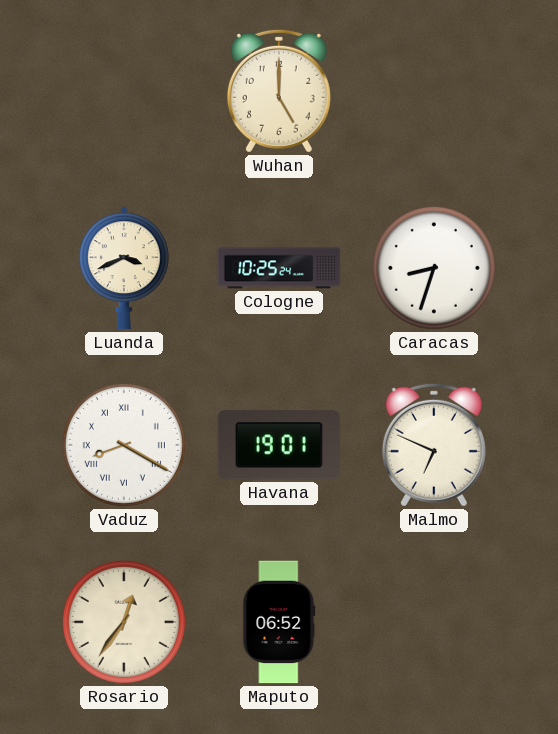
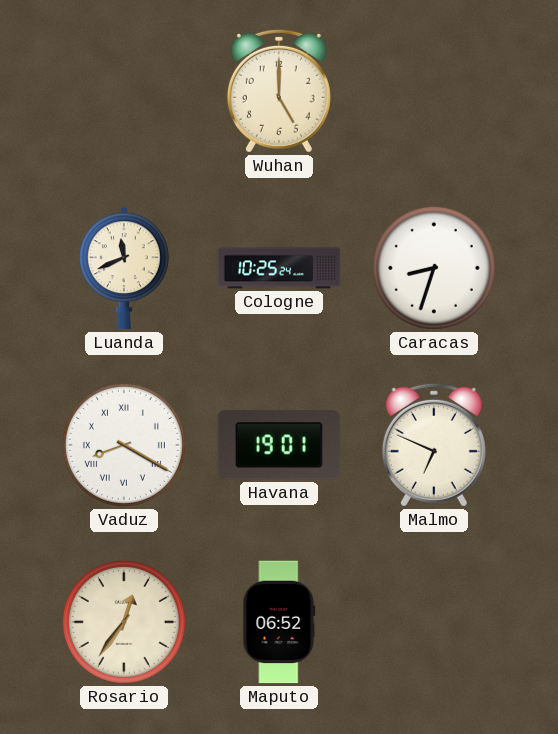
Luanda: 3:41 -> 11:41
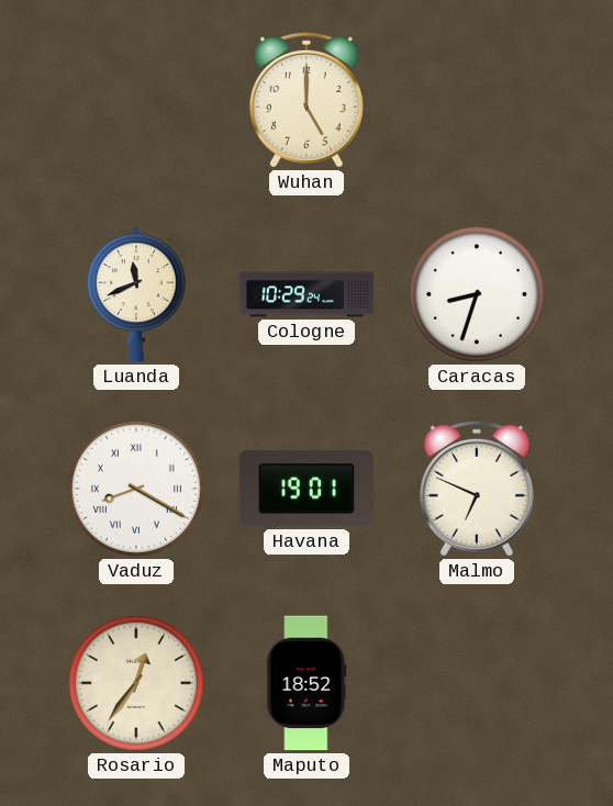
Cologne: 10:25 -> 10:29
Maputo: 06:52 -> 18:52
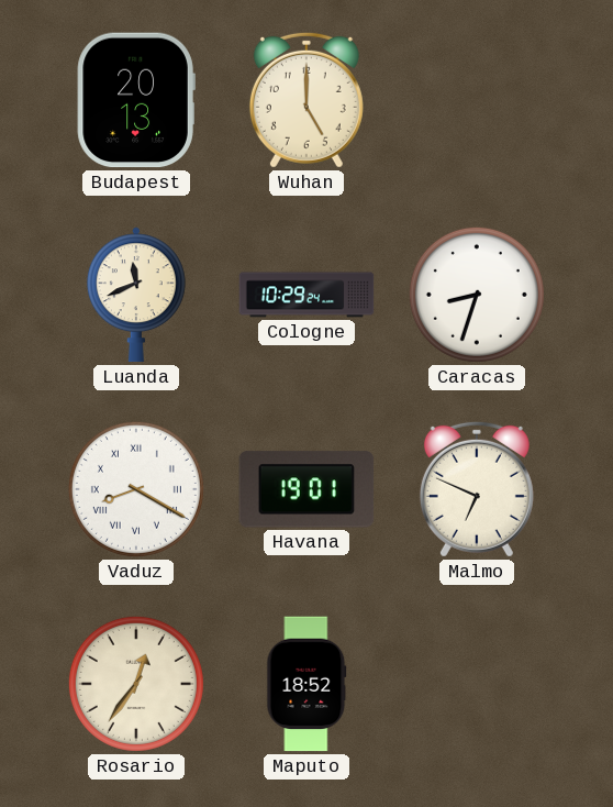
Budapest: none -> 20:13
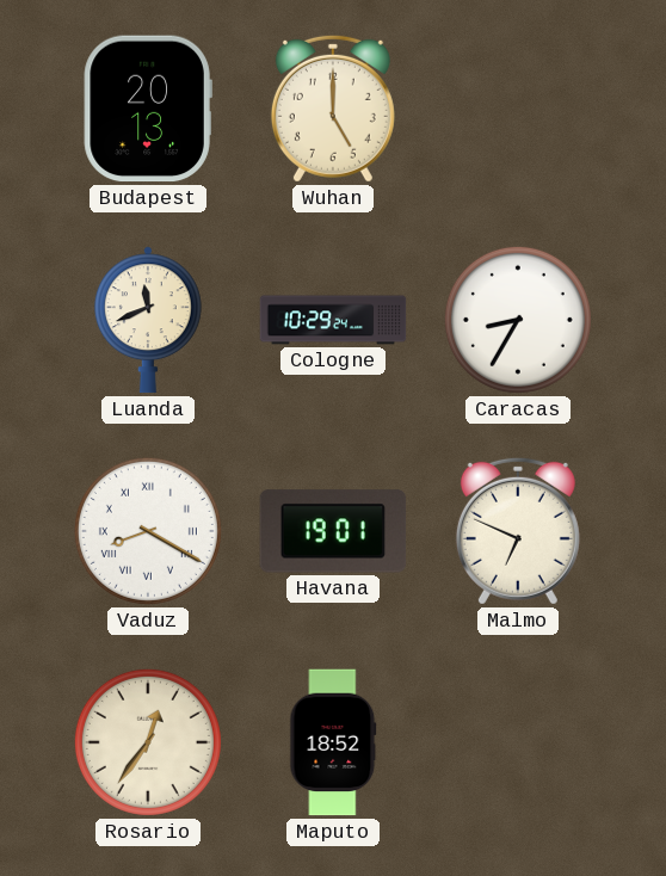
Caracas: 8:33 -> 8:35
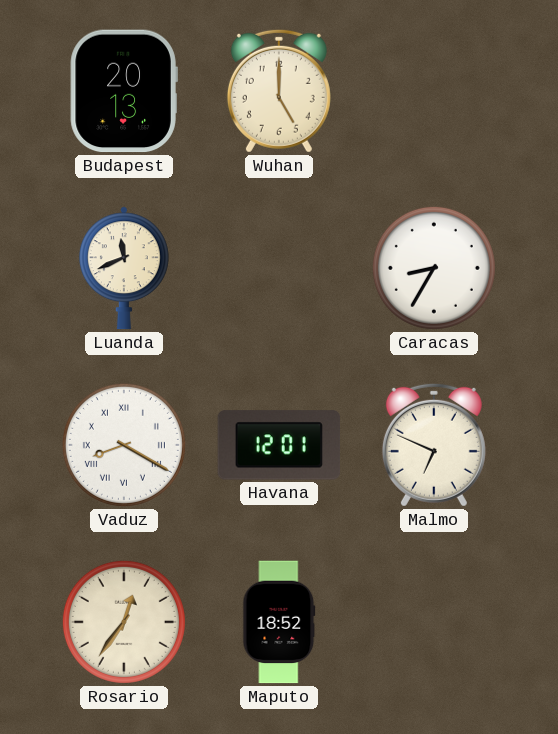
Cologne: 10:29 -> none
Havana: 19:01 -> 12:01
